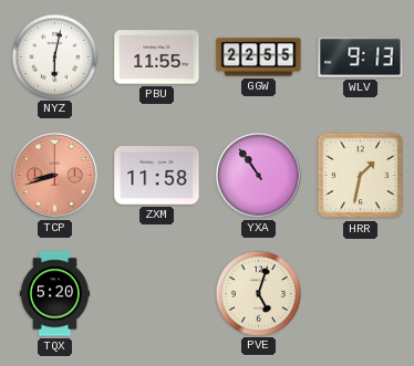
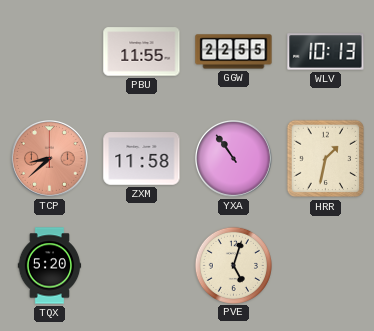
NYZ: 6:02 -> none
WLV: 9:13 -> 10:13
TCP: 8:42 -> 8:38
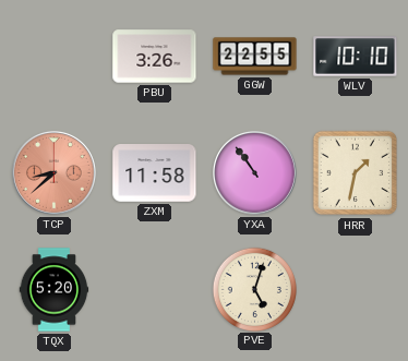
PBU: 11:55 -> 3:26
WLV: 10:13 -> 10:10
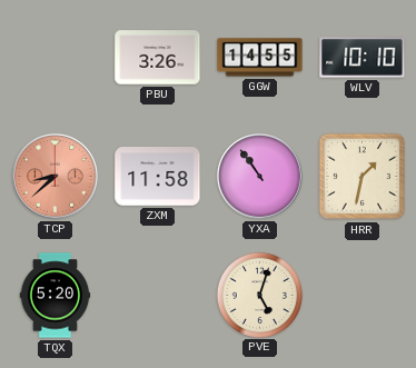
GGW: 22:55 -> 14:55
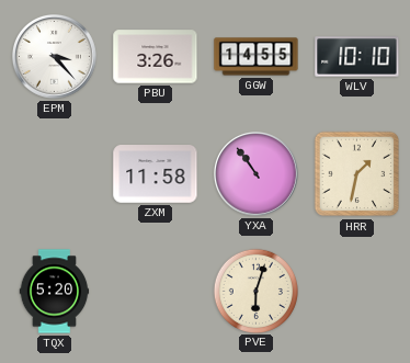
EPM: none -> 3:23
TCP: 8:38 -> none
PVE: 5:03 -> 6:03
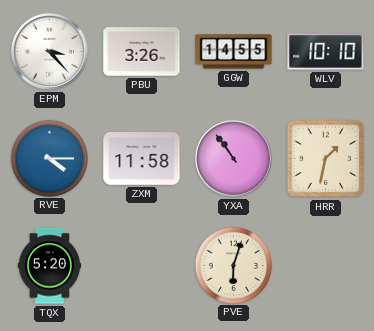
RVE: none -> 4:15
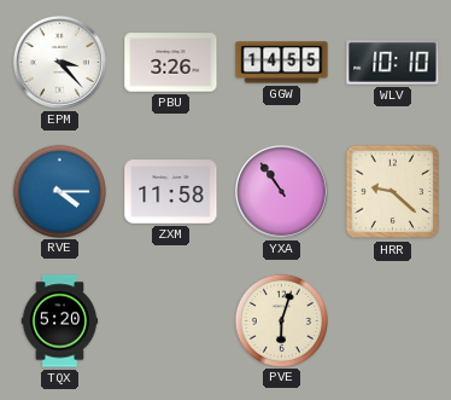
HRR: 1:32 -> 9:22
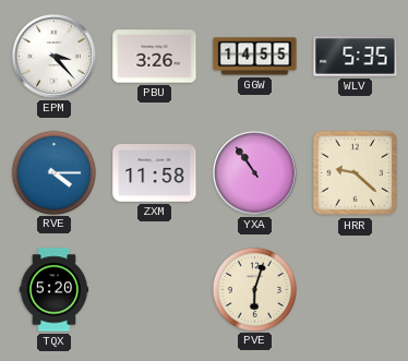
WLV: 10:10 -> 5:35
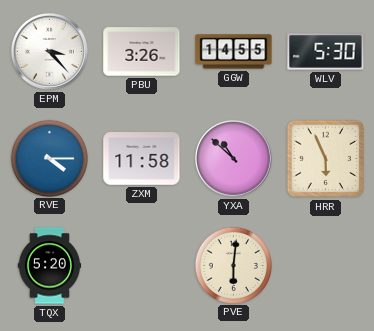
WLV: 5:35 -> 5:30
YXA: 10:54 -> 10:52
HRR: 9:22 -> 5:56
PVE: 6:03 -> 6:01
